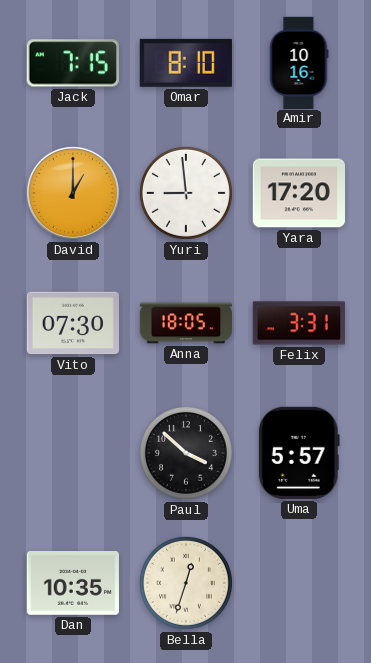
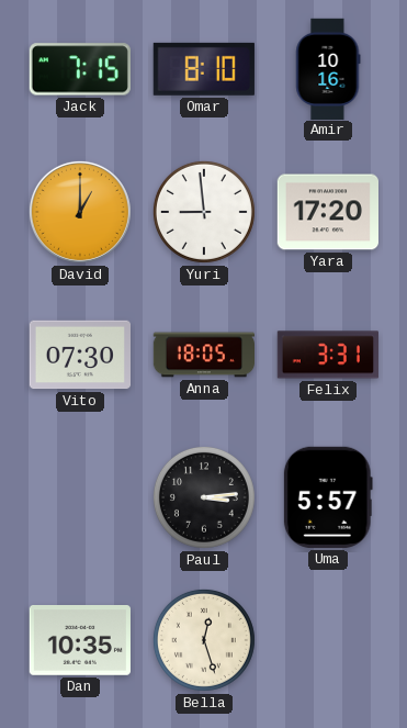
Paul: 3:52 -> 3:14
Bella: 12:33 -> 12:27
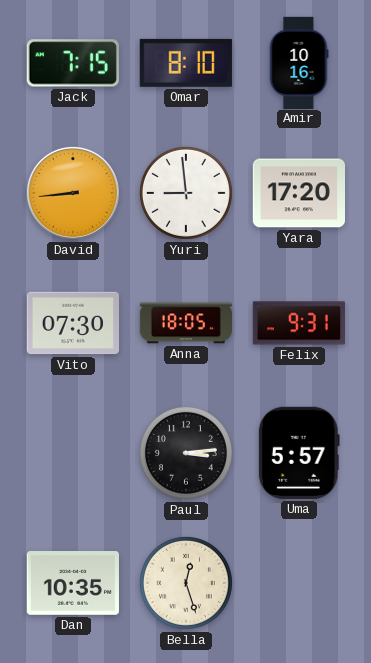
David: 1:00 -> 8:44
Felix: 3:31 -> 9:31
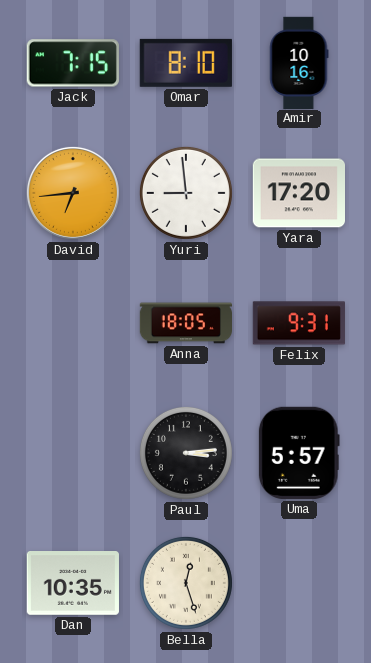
David: 8:44 -> 6:44
Vito: 07:30 -> none
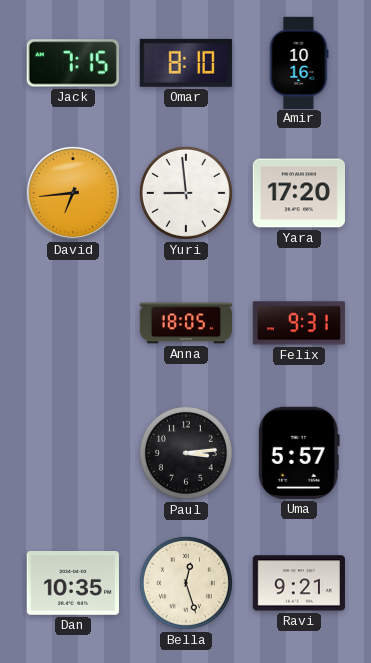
Ravi: none -> 9:21
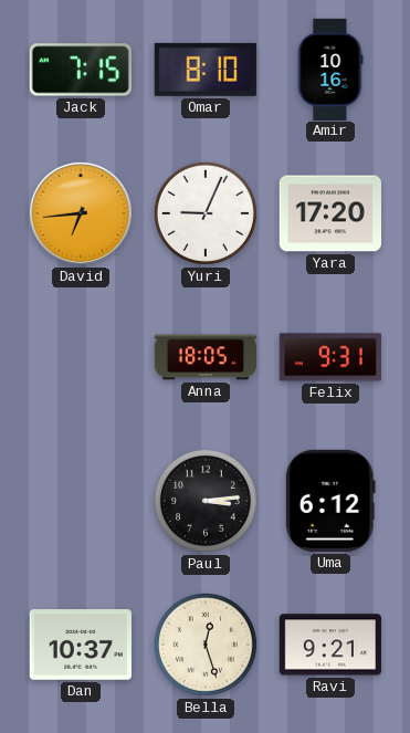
Yuri: 8:59 -> 9:04
Uma: 5:57 -> 6:12
Dan: 10:35 -> 10:37
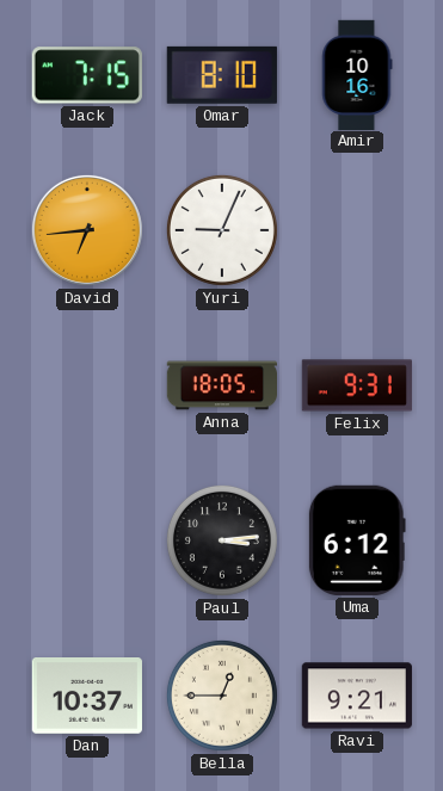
Yara: 17:20 -> none
Bella: 12:27 -> 12:45
